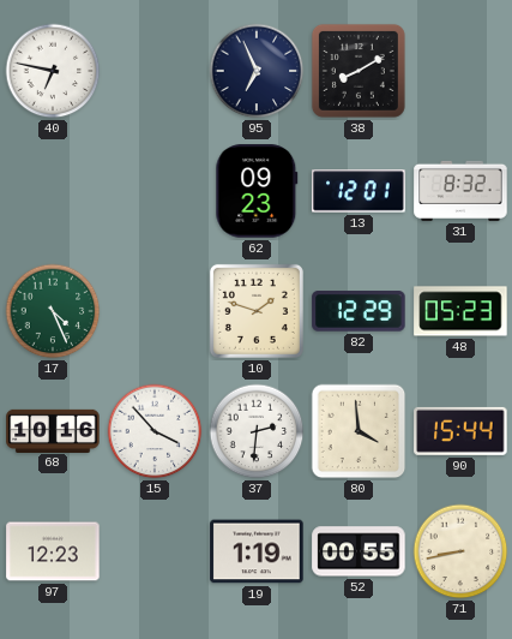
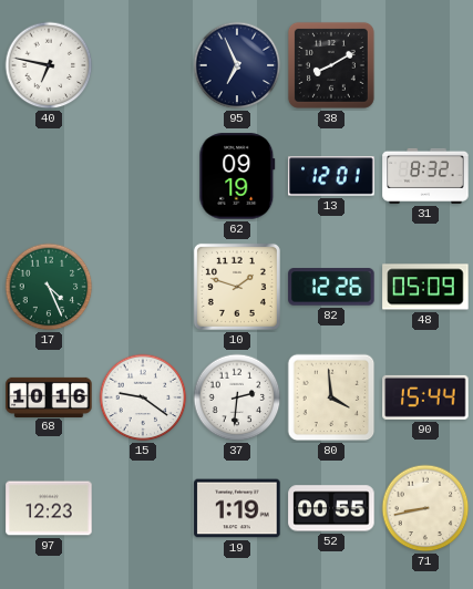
62: 09:23 -> 09:19
82: 12:29 -> 12:26
48: 05:23 -> 05:09
15: 3:53 -> 9:21
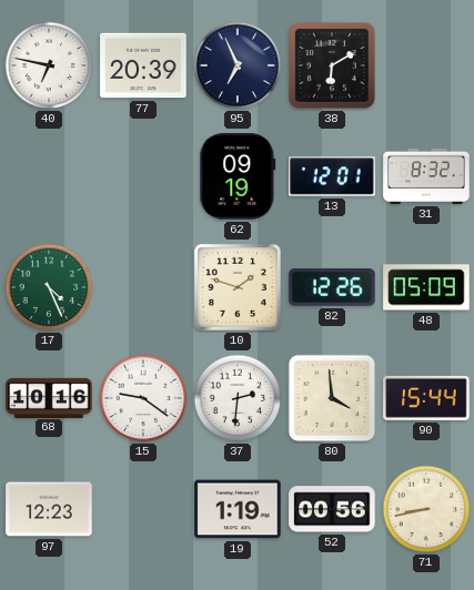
77: none -> 20:39
38: 8:10 -> 6:10
52: 00:55 -> 00:56
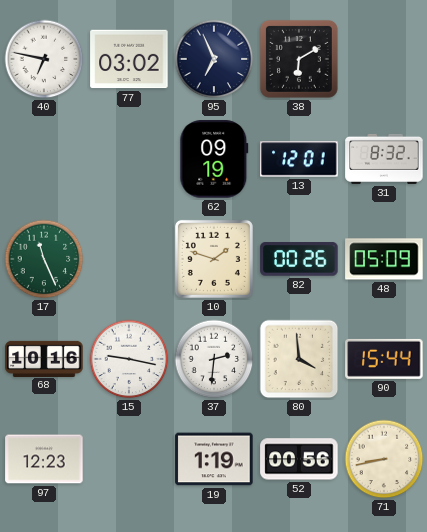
77: 20:39 -> 03:02
17: 4:26 -> 11:26
82: 12:26 -> 00:26
15: 9:21 -> 9:17
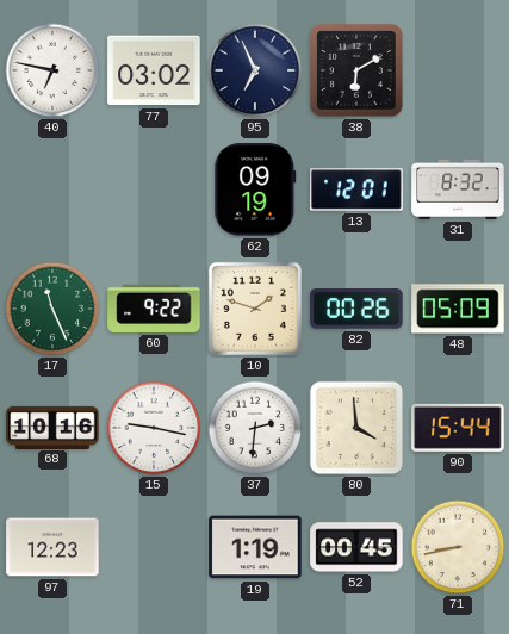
60: none -> 9:22
52: 00:56 -> 00:45
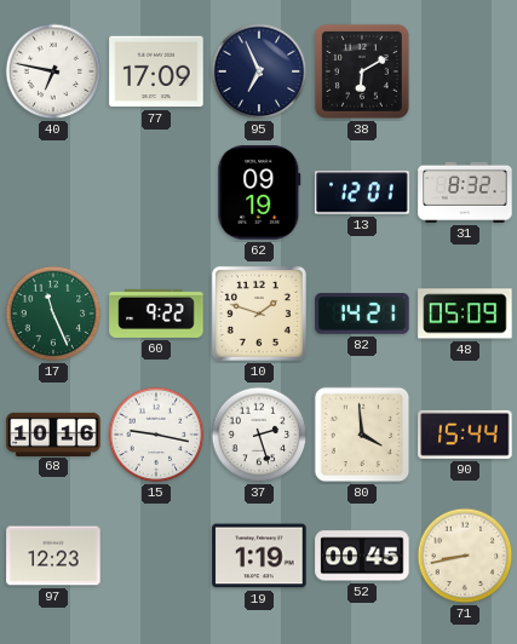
77: 03:02 -> 17:09
82: 00:26 -> 14:21
37: 2:31 -> 2:27
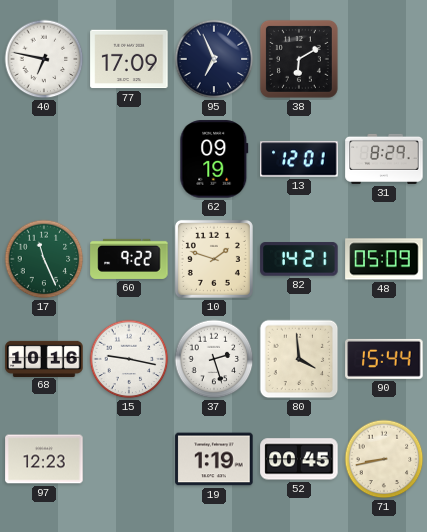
31: 8:32 -> 8:29
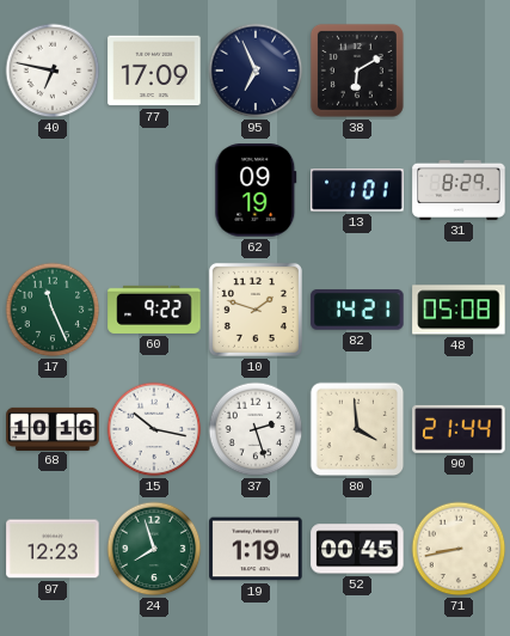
13: 12:01 -> 1:01
48: 05:09 -> 05:08
15: 9:17 -> 10:17
90: 15:44 -> 21:44
24: none -> 7:57
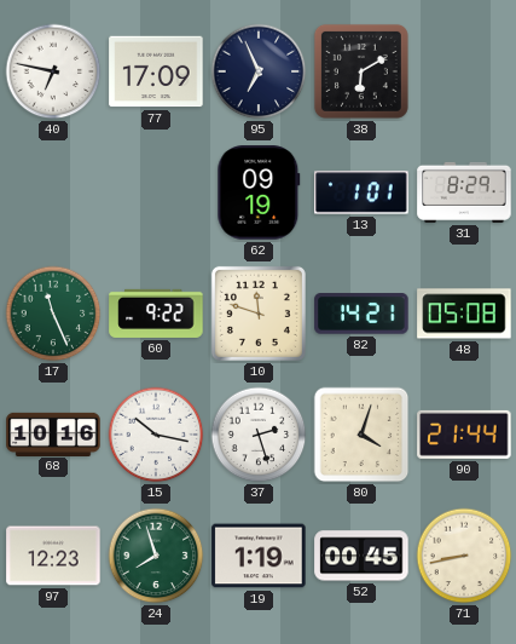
10: 1:48 -> 11:48
80: 3:59 -> 4:03
